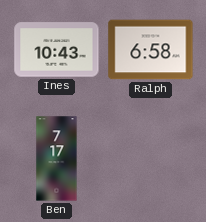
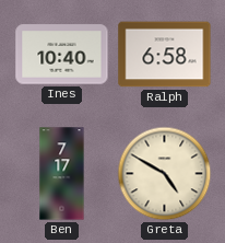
Ines: 10:43 -> 10:40
Greta: none -> 4:50
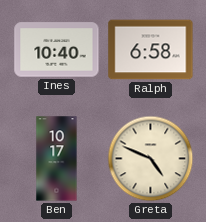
Ben: 7:17 -> 10:17
Greta: 4:50 -> 4:49
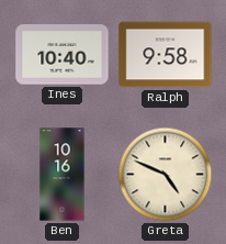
Ralph: 6:58 -> 9:58
Ben: 10:17 -> 10:16
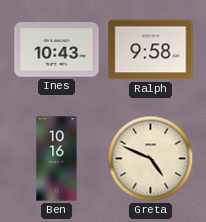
Ines: 10:40 -> 10:43
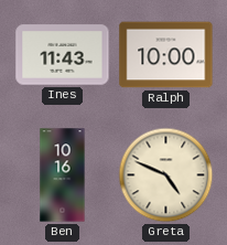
Ines: 10:43 -> 11:43
Ralph: 9:58 -> 10:00
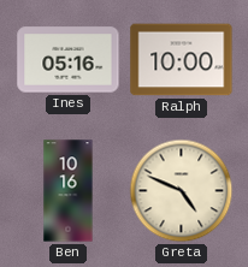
Ines: 11:43 -> 05:16
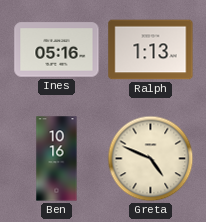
Ralph: 10:00 -> 1:13
